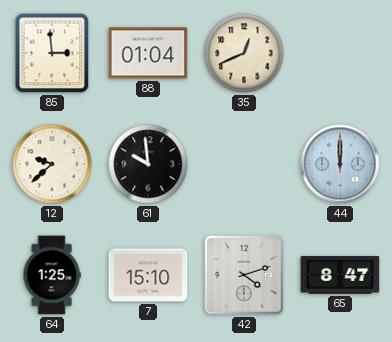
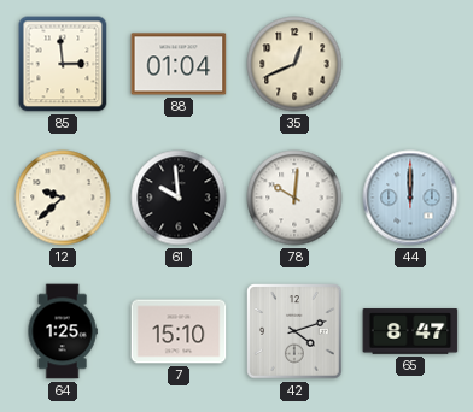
78: none -> 10:01
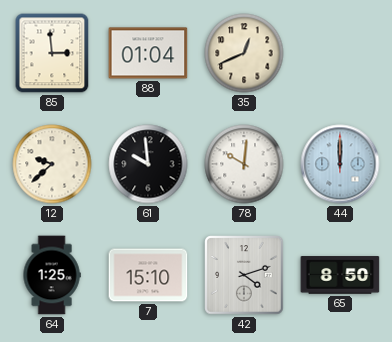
65: 8:47 -> 8:50
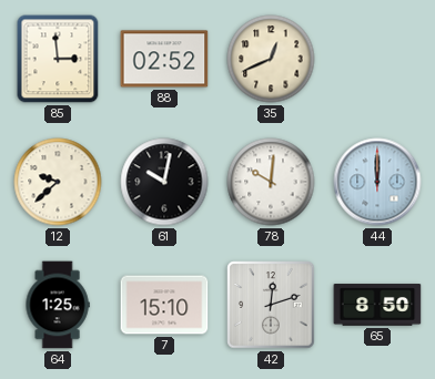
88: 01:04 -> 02:52
61: 9:59 -> 10:02
42: 4:12 -> 12:12
